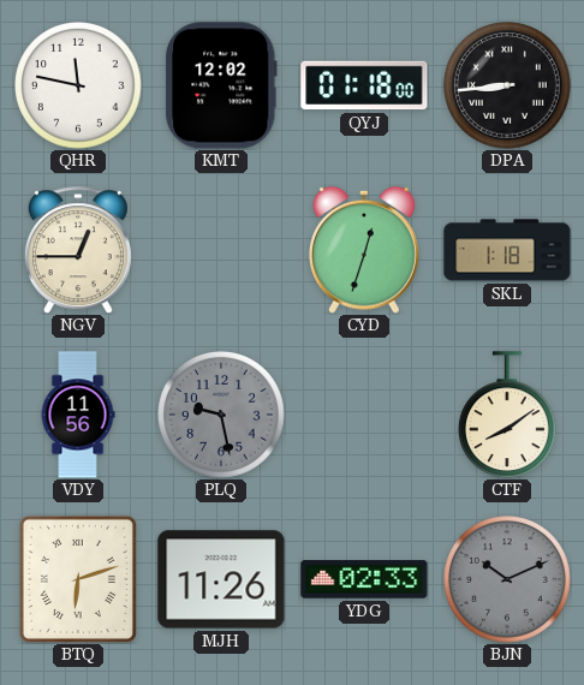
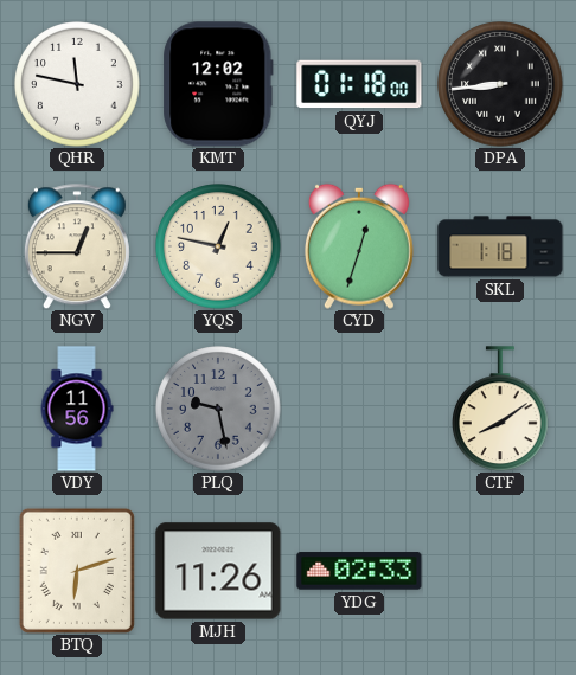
YQS: none -> 12:47
BJN: 10:11 -> none
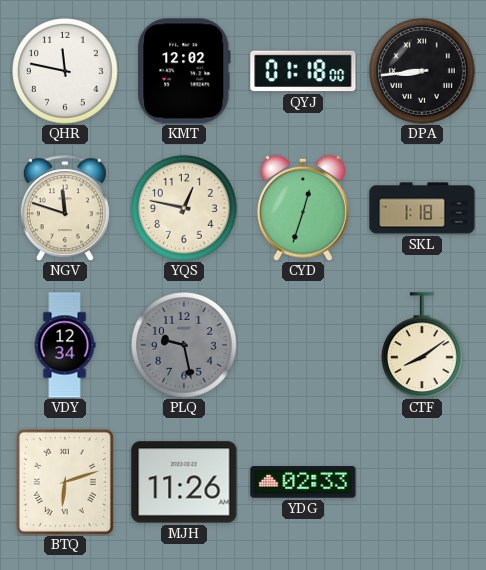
NGV: 12:45 -> 11:48
VDY: 11:56 -> 12:34
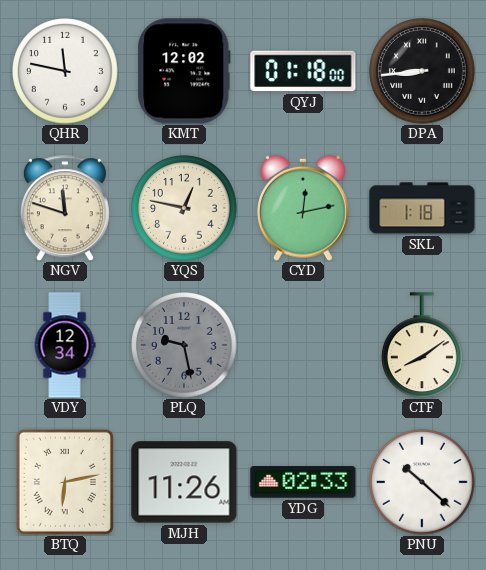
CYD: 12:33 -> 12:13
BTQ: 6:12 -> 6:13
PNU: none -> 10:22
